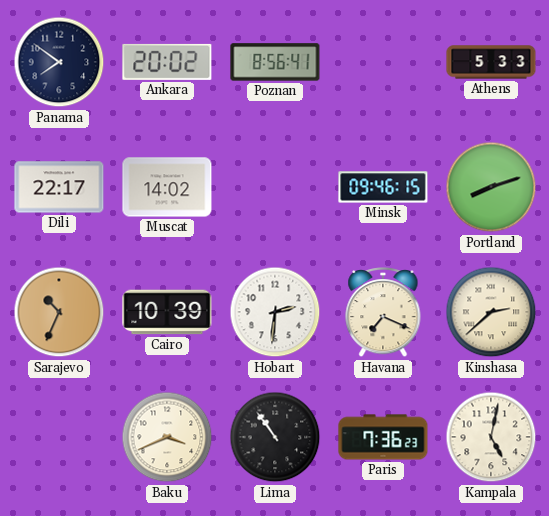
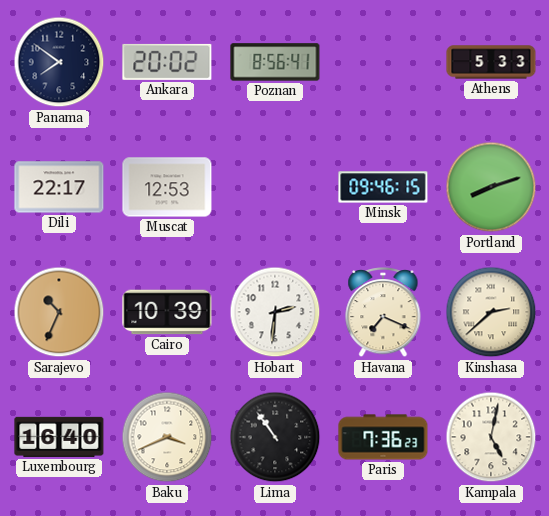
Muscat: 14:02 -> 12:53
Luxembourg: none -> 16:40
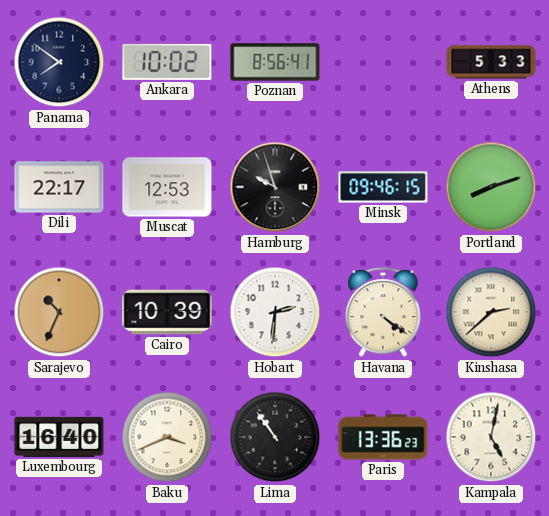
Ankara: 20:02 -> 10:02
Hamburg: none -> 9:57
Havana: 7:19 -> 4:21
Paris: 7:36 -> 13:36
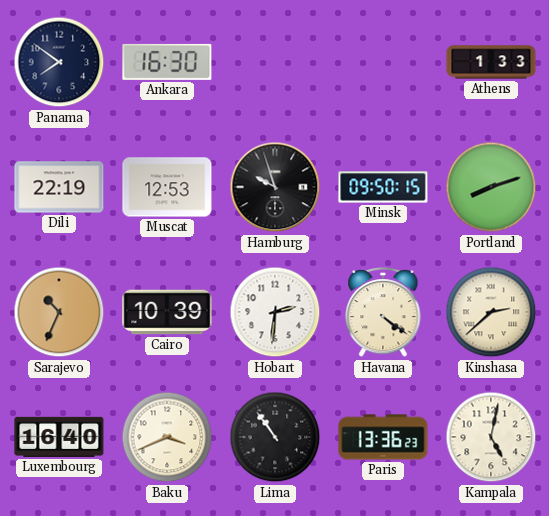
Ankara: 10:02 -> 16:30
Poznan: 8:56 -> none
Athens: 5:33 -> 1:33
Dili: 22:17 -> 22:19
Minsk: 09:46 -> 09:50
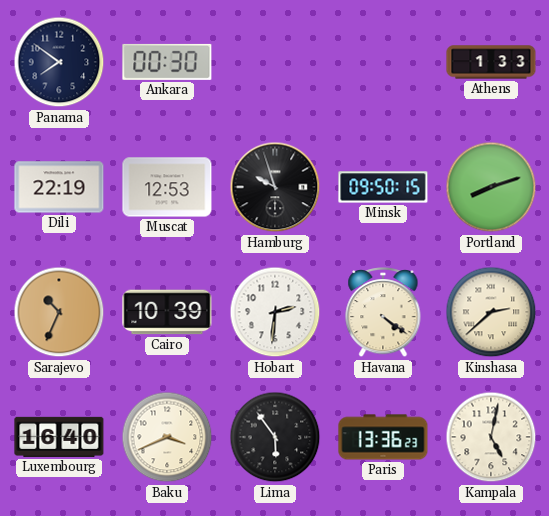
Ankara: 16:30 -> 00:30
Lima: 10:54 -> 5:54
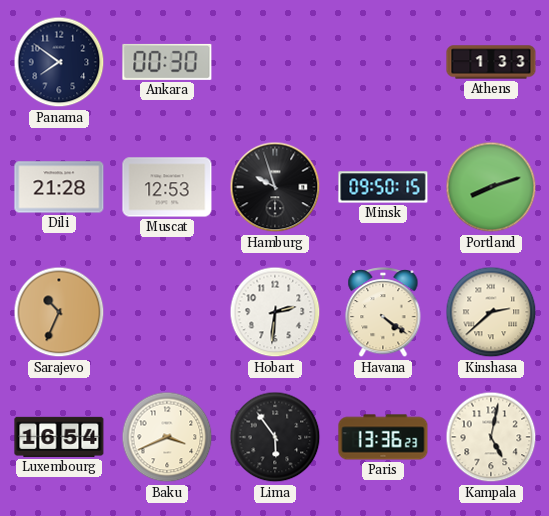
Dili: 22:19 -> 21:28
Cairo: 10:39 -> none
Luxembourg: 16:40 -> 16:54
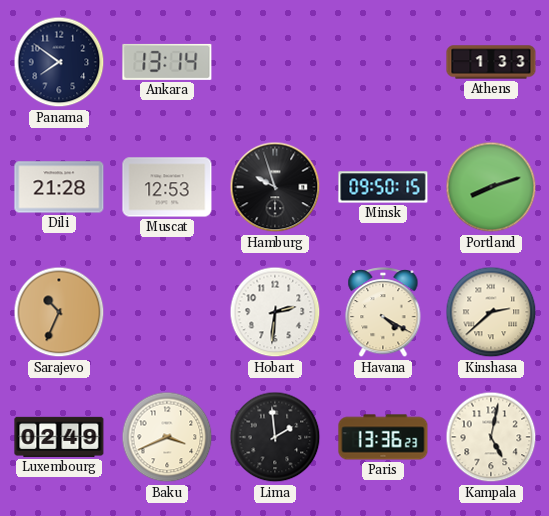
Ankara: 00:30 -> 13:14
Havana: 4:21 -> 4:20
Luxembourg: 16:54 -> 02:49
Lima: 5:54 -> 1:59
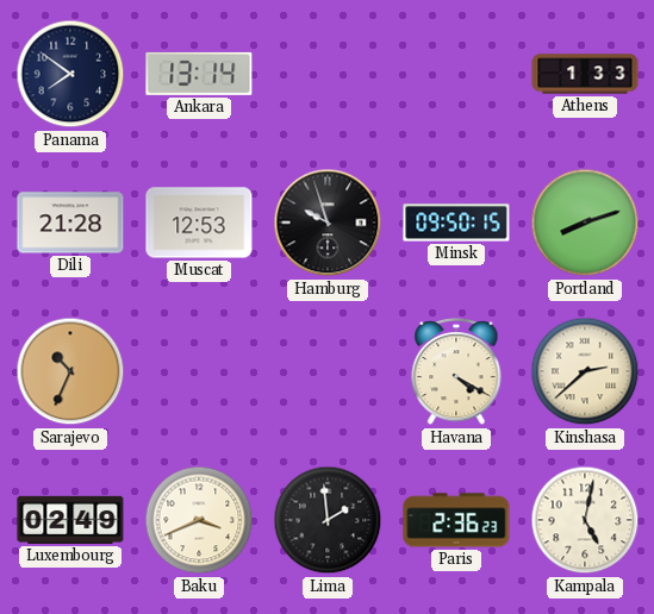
Hobart: 2:31 -> none
Paris: 13:36 -> 2:36
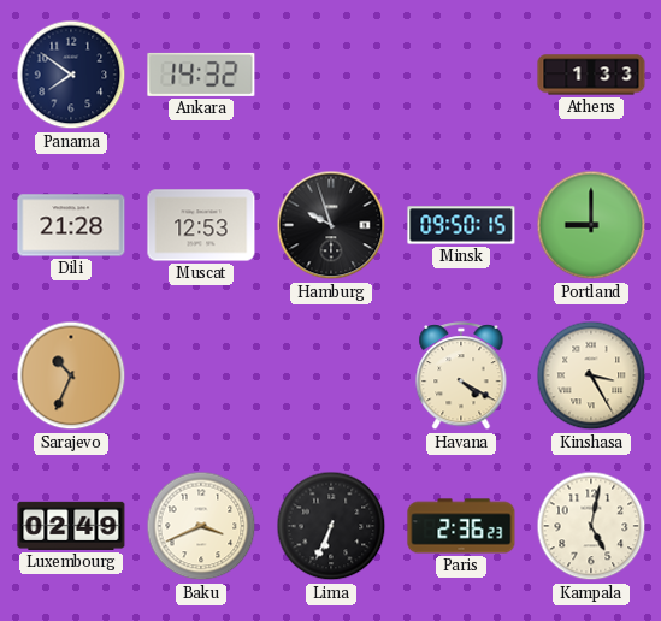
Ankara: 13:14 -> 14:32
Portland: 8:12 -> 9:00
Kinshasa: 2:38 -> 3:25
Lima: 1:59 -> 6:34
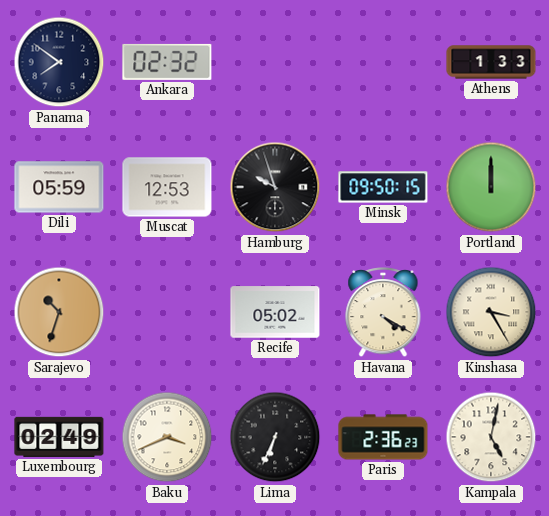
Ankara: 14:32 -> 02:32
Dili: 21:28 -> 05:59
Portland: 9:00 -> 12:00
Sarajevo: 10:34 -> 10:33
Recife: none -> 05:02
